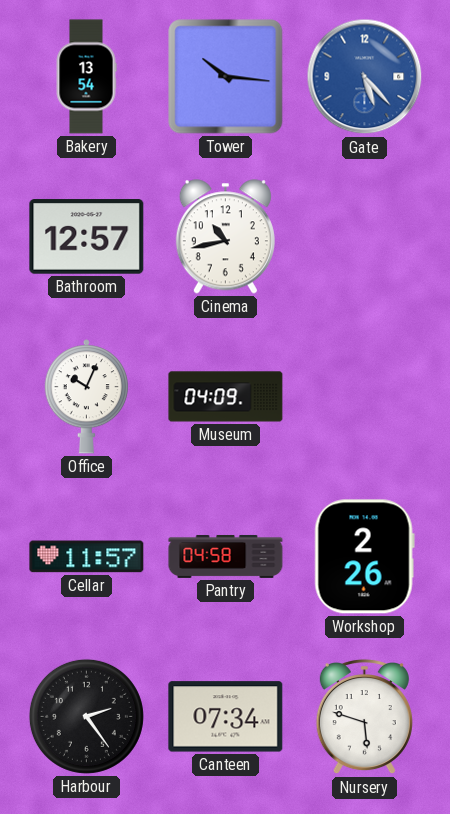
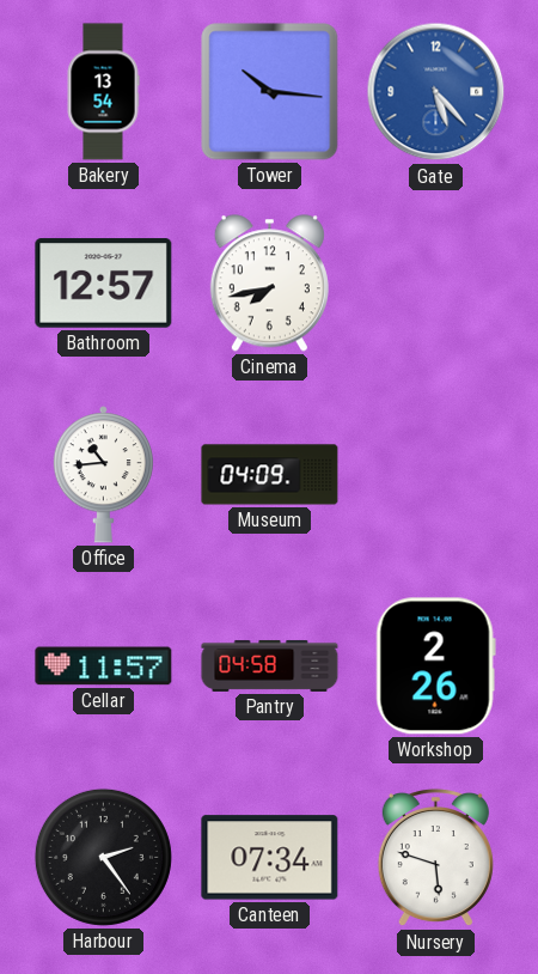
Cinema: 10:43 -> 7:43
Office: 10:04 -> 10:44
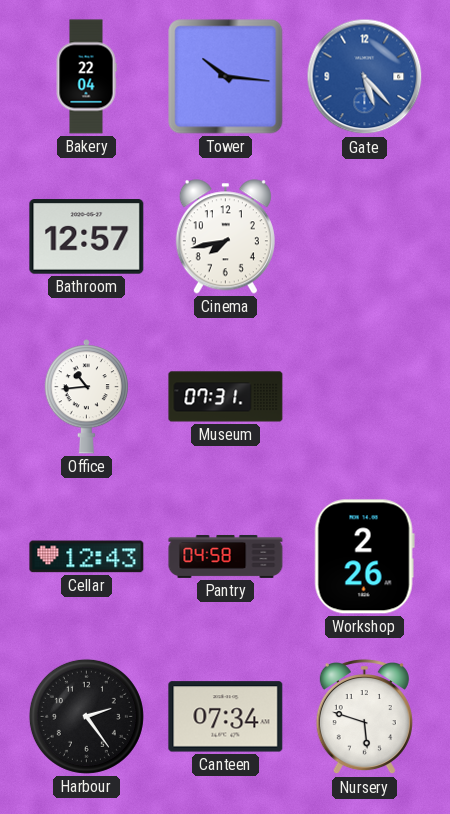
Bakery: 13:54 -> 22:04
Museum: 04:09 -> 07:31
Cellar: 11:57 -> 12:43
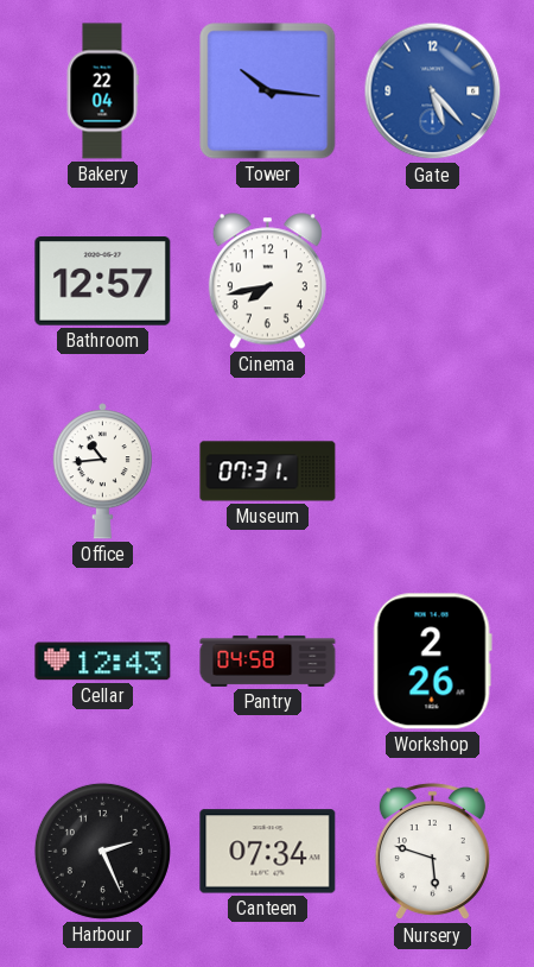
Harbour: 2:24 -> 2:26
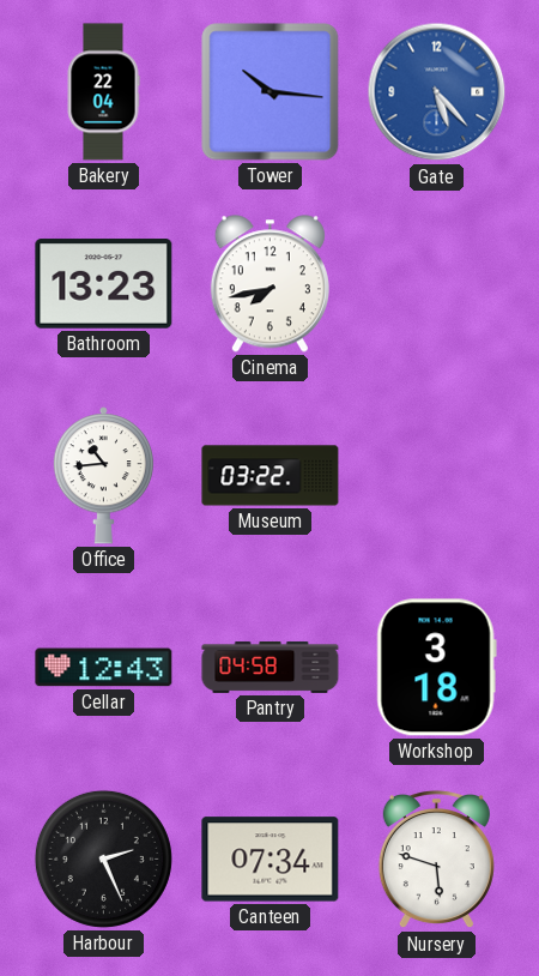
Bathroom: 12:57 -> 13:23
Museum: 07:31 -> 03:22
Workshop: 2:26 -> 3:18
